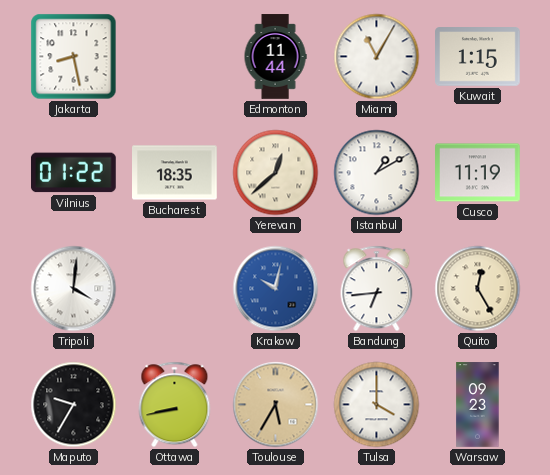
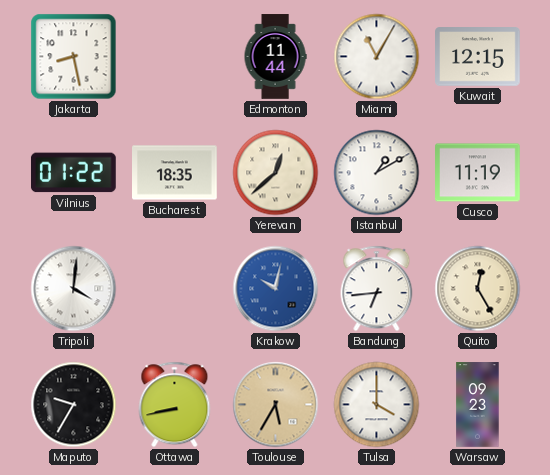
Kuwait: 1:15 -> 12:15
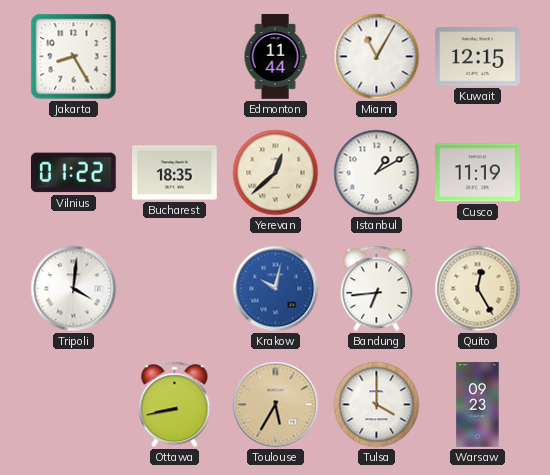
Jakarta: 8:28 -> 8:25
Maputo: 9:35 -> none
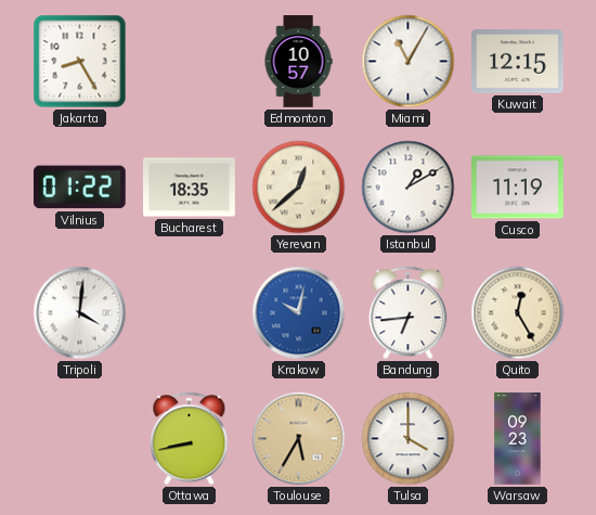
Edmonton: 11:44 -> 10:57
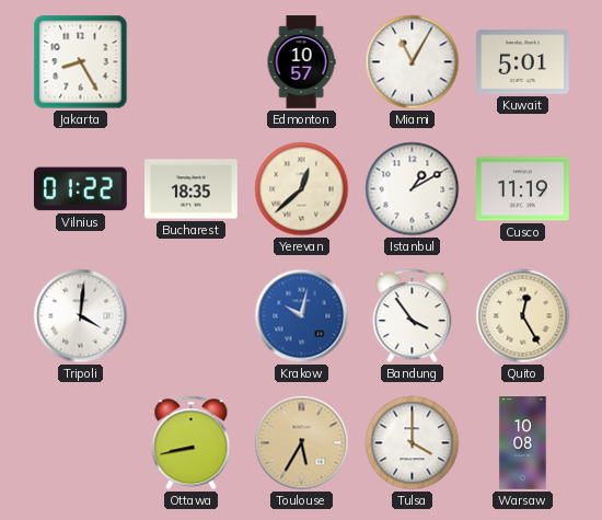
Kuwait: 12:15 -> 5:01
Bandung: 6:44 -> 3:54
Warsaw: 09:23 -> 10:08
